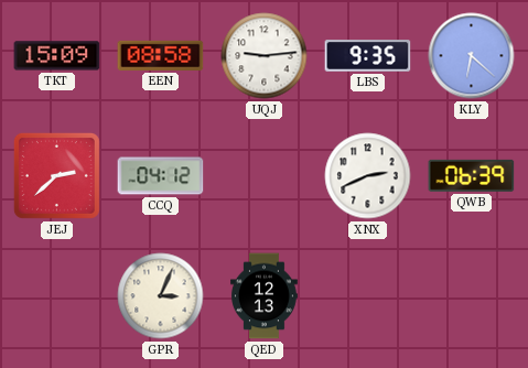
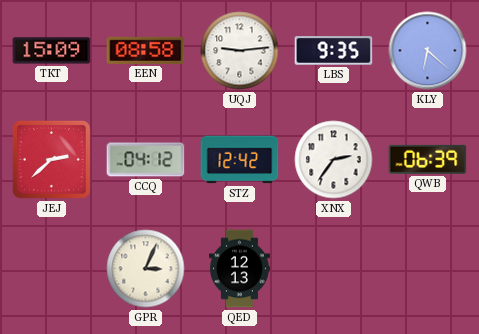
STZ: none -> 12:42
XNX: 2:41 -> 2:36
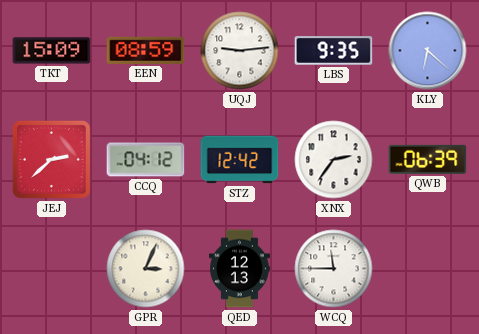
EEN: 08:58 -> 08:59
WCQ: none -> 11:45
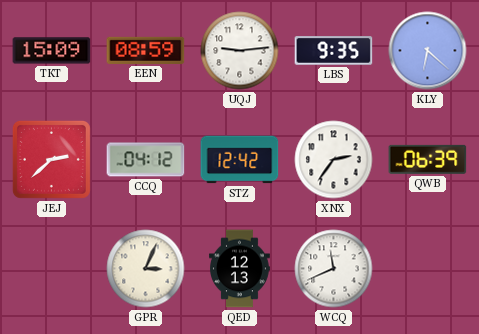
WCQ: 11:45 -> 11:41
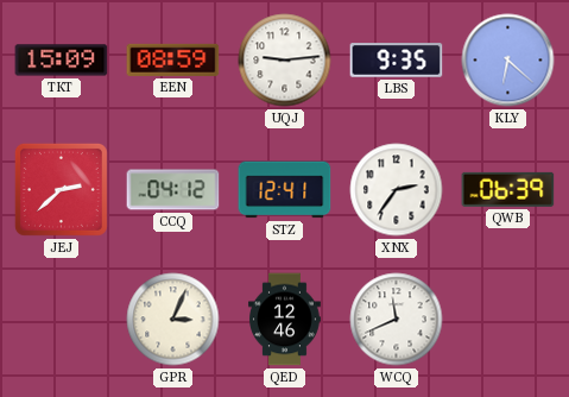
STZ: 12:42 -> 12:41
QED: 12:13 -> 12:46
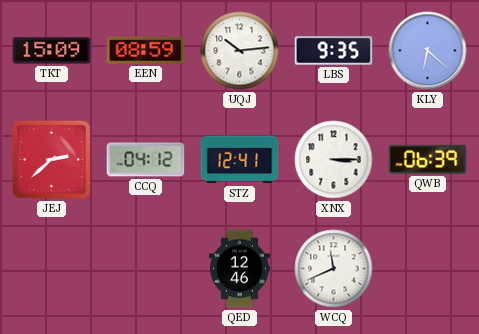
UQJ: 9:14 -> 10:14
XNX: 2:36 -> 3:15
GPR: 3:04 -> none
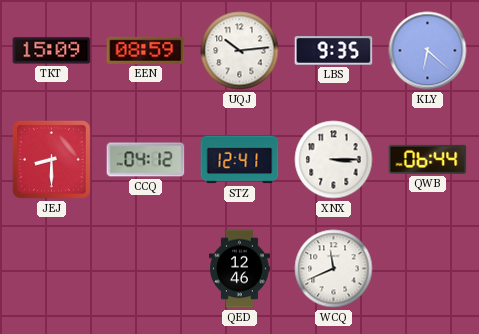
JEJ: 2:38 -> 8:30
QWB: 06:39 -> 06:44
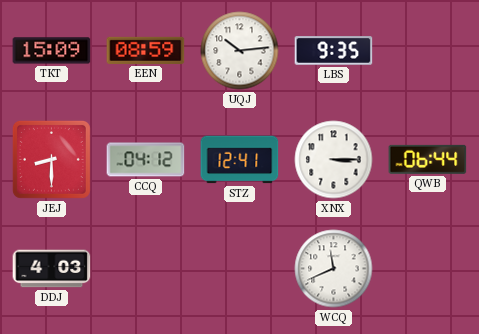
KLY: 6:22 -> none
DDJ: none -> 4:03
QED: 12:46 -> none
